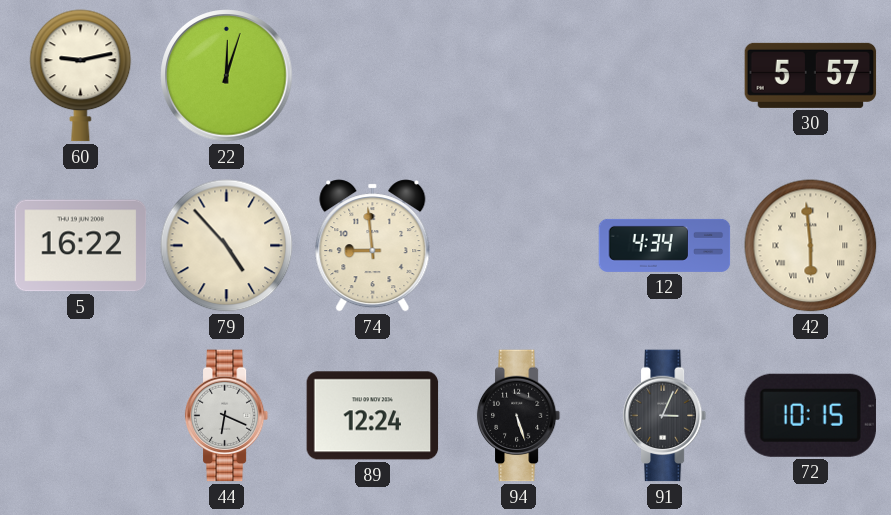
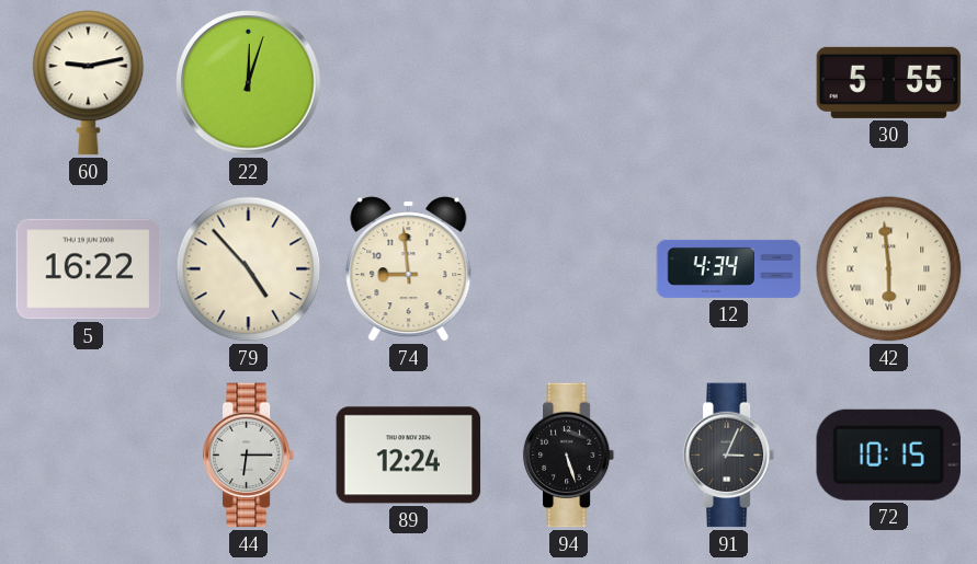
30: 5:57 -> 5:55
44: 6:19 -> 6:15
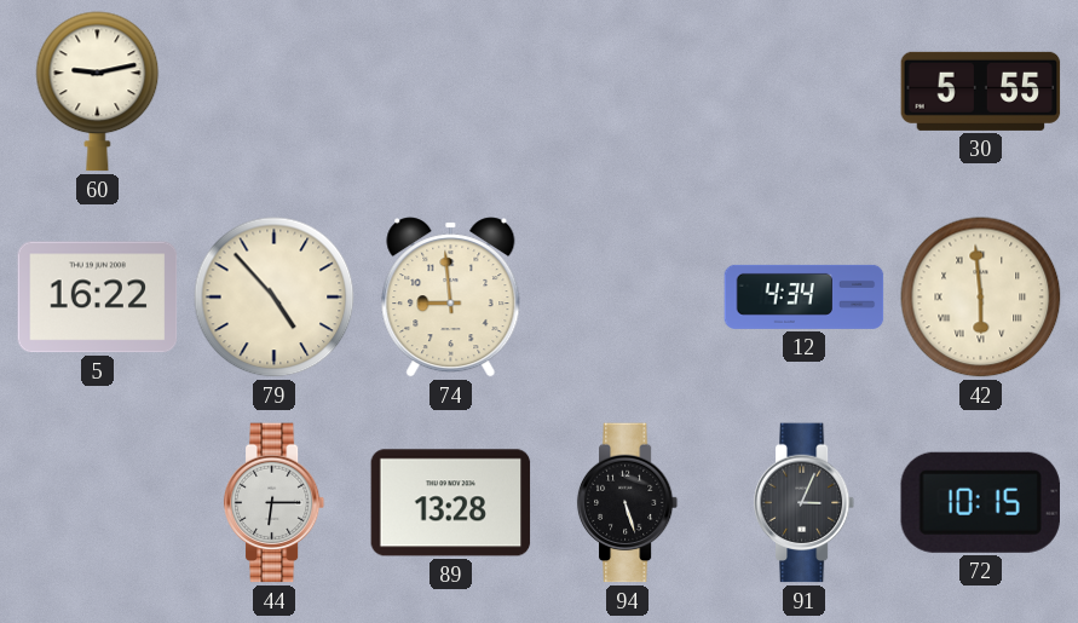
22: 12:03 -> none
89: 12:24 -> 13:28
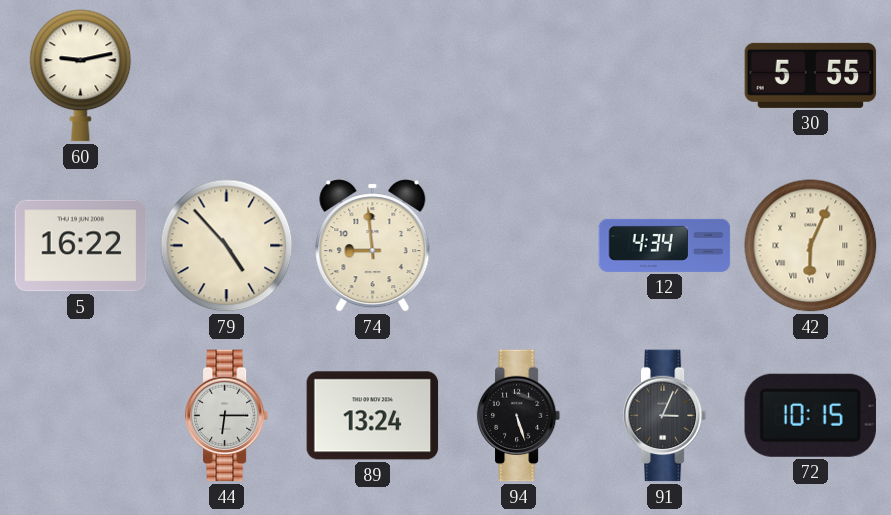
42: 5:59 -> 6:04
89: 13:28 -> 13:24
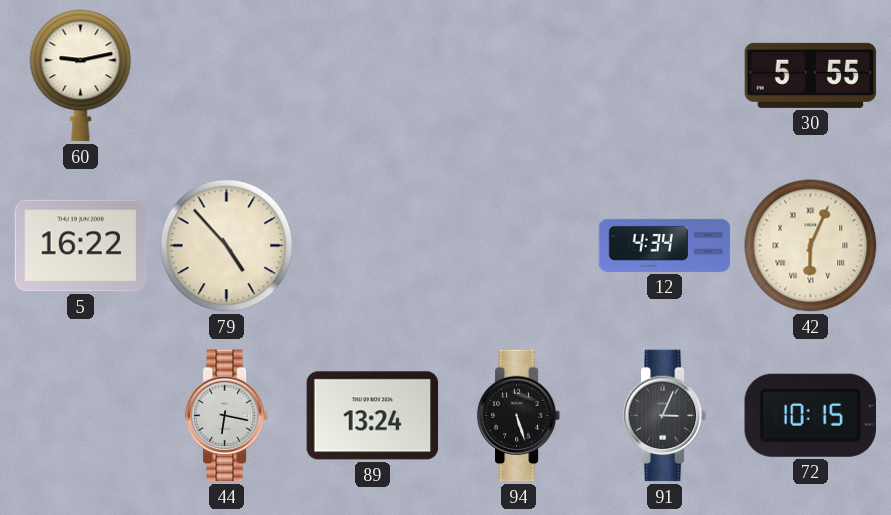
74: 8:59 -> none
44: 6:15 -> 6:17
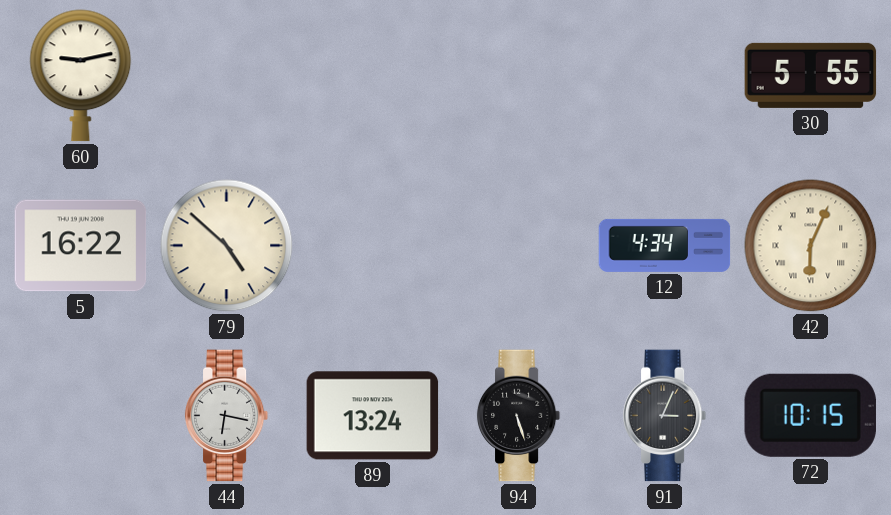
79: 4:53 -> 4:52
